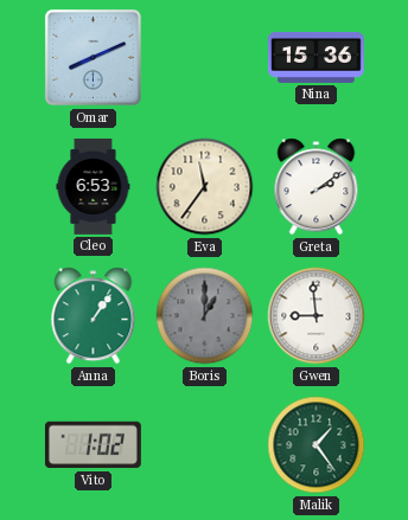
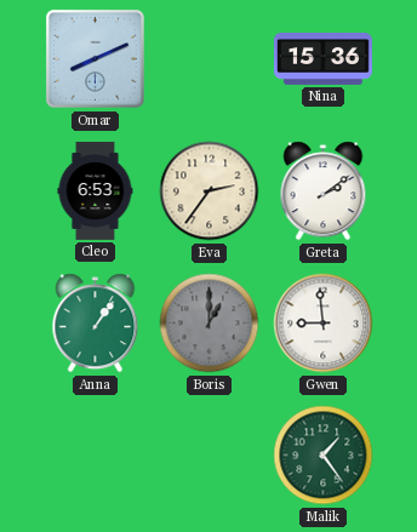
Eva: 11:36 -> 2:36
Vito: 1:02 -> none
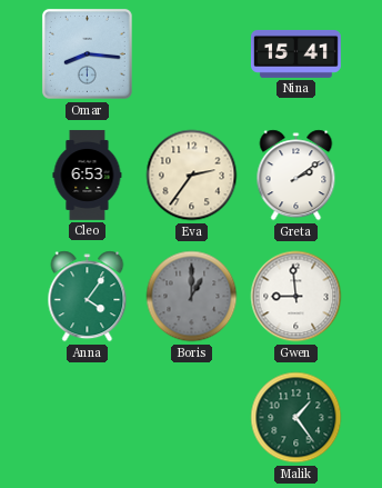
Omar: 8:11 -> 8:16
Nina: 15:36 -> 15:41
Anna: 1:06 -> 4:06
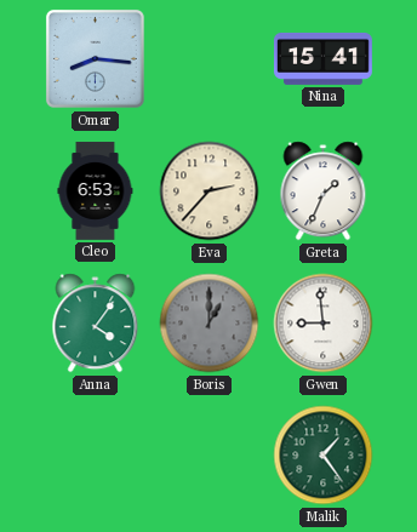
Eva: 2:36 -> 2:37
Greta: 2:09 -> 1:34
